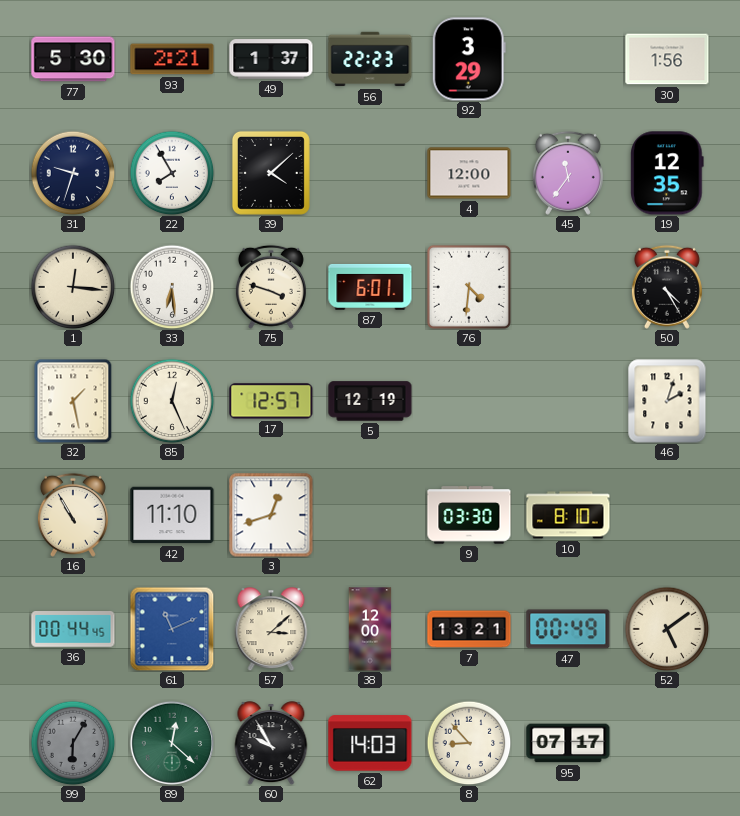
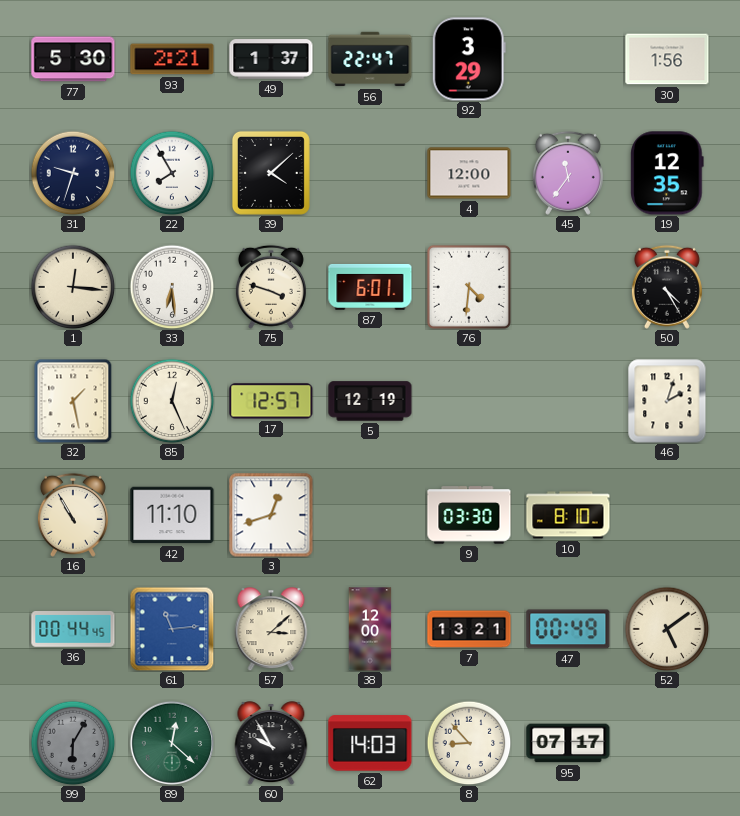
56: 22:23 -> 22:47
61: 11:11 -> 11:14
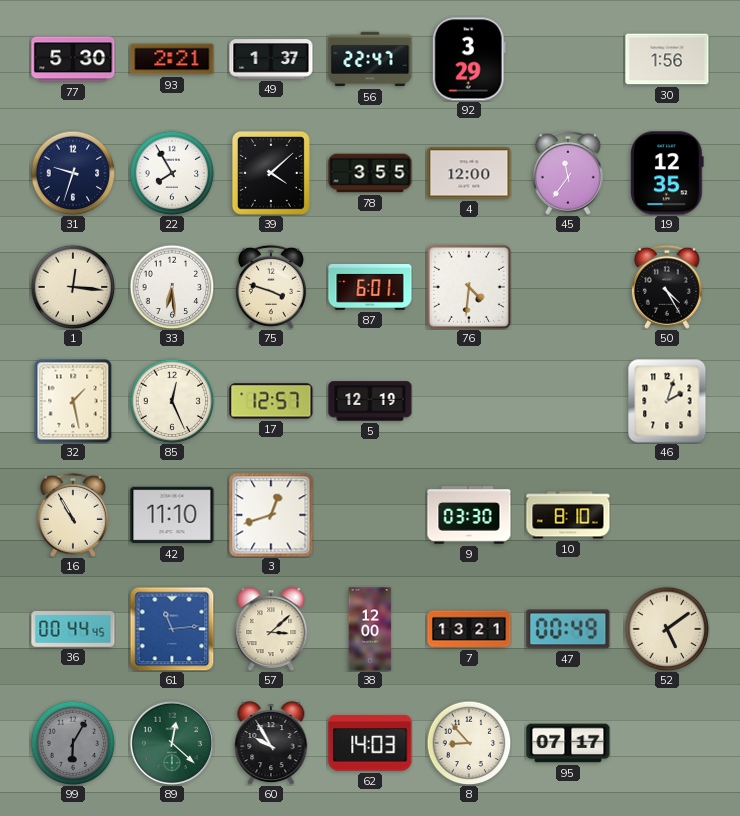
78: none -> 3:55
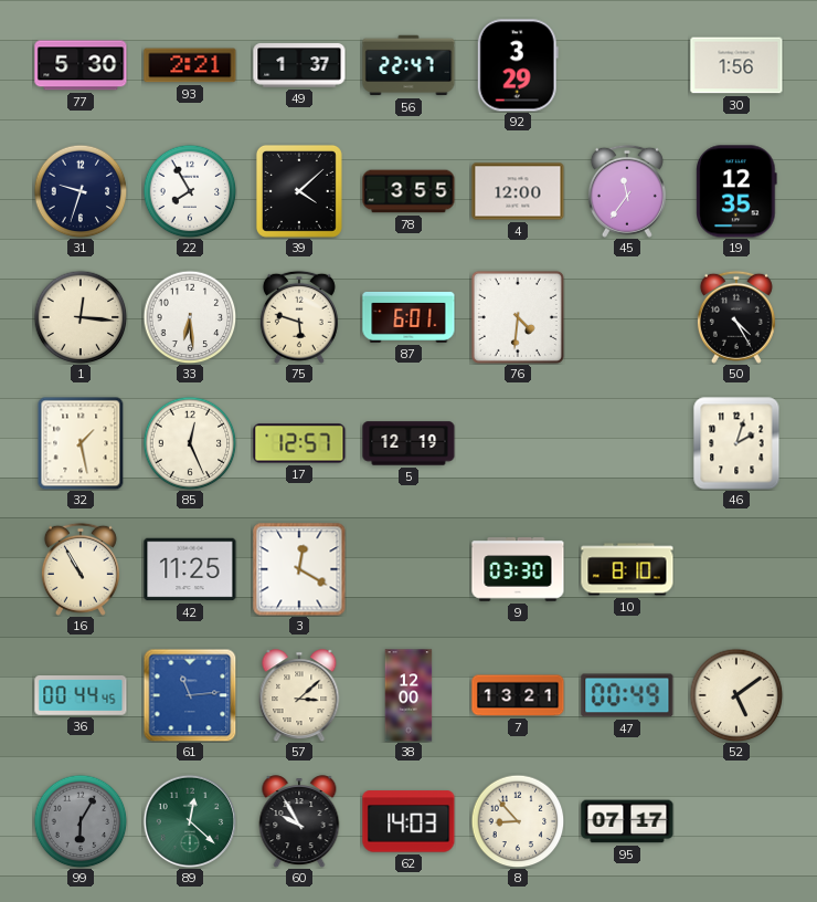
75: 3:48 -> 5:48
42: 11:10 -> 11:25
3: 12:42 -> 12:20
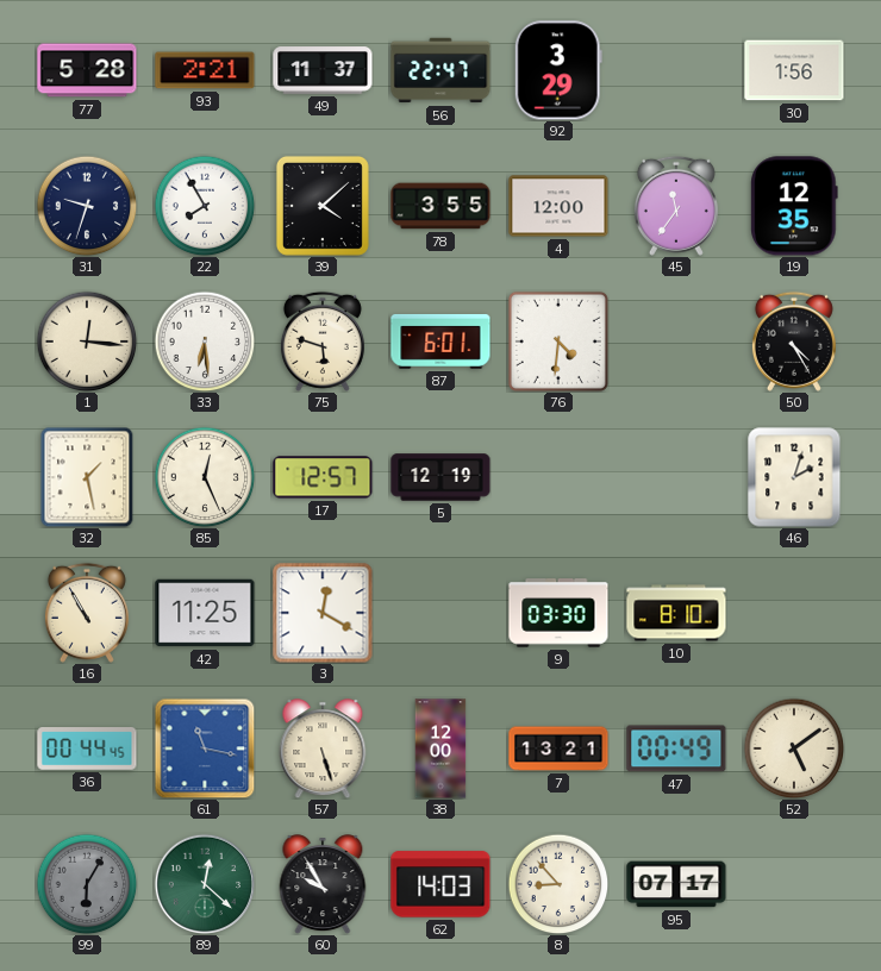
77: 5:30 -> 5:28
49: 1:37 -> 11:37
61: 11:14 -> 11:17
57: 3:08 -> 5:27
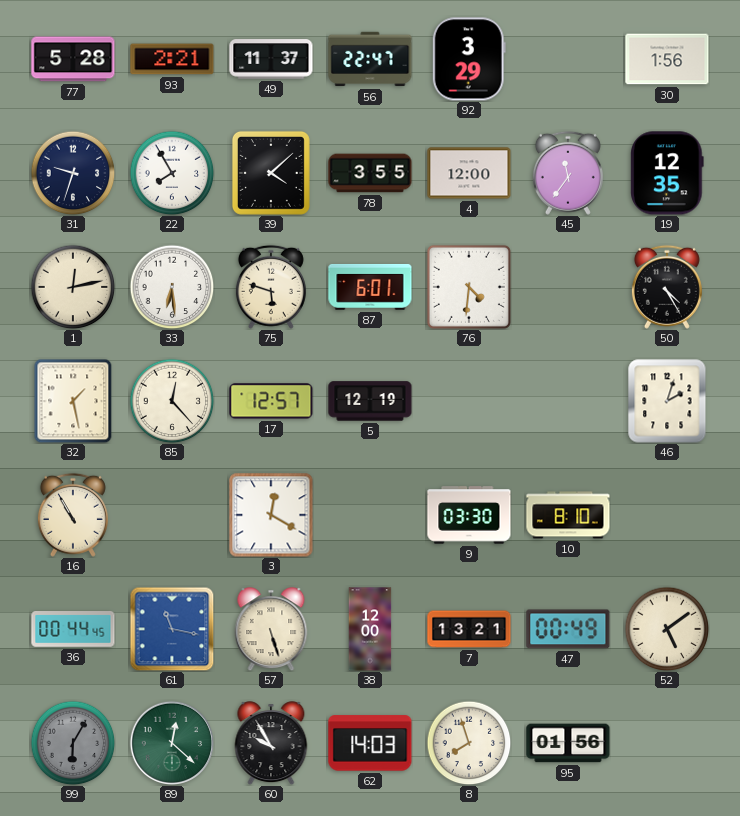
1: 12:16 -> 12:13
85: 12:26 -> 12:23
42: 11:25 -> none
8: 8:53 -> 7:57
95: 07:17 -> 01:56
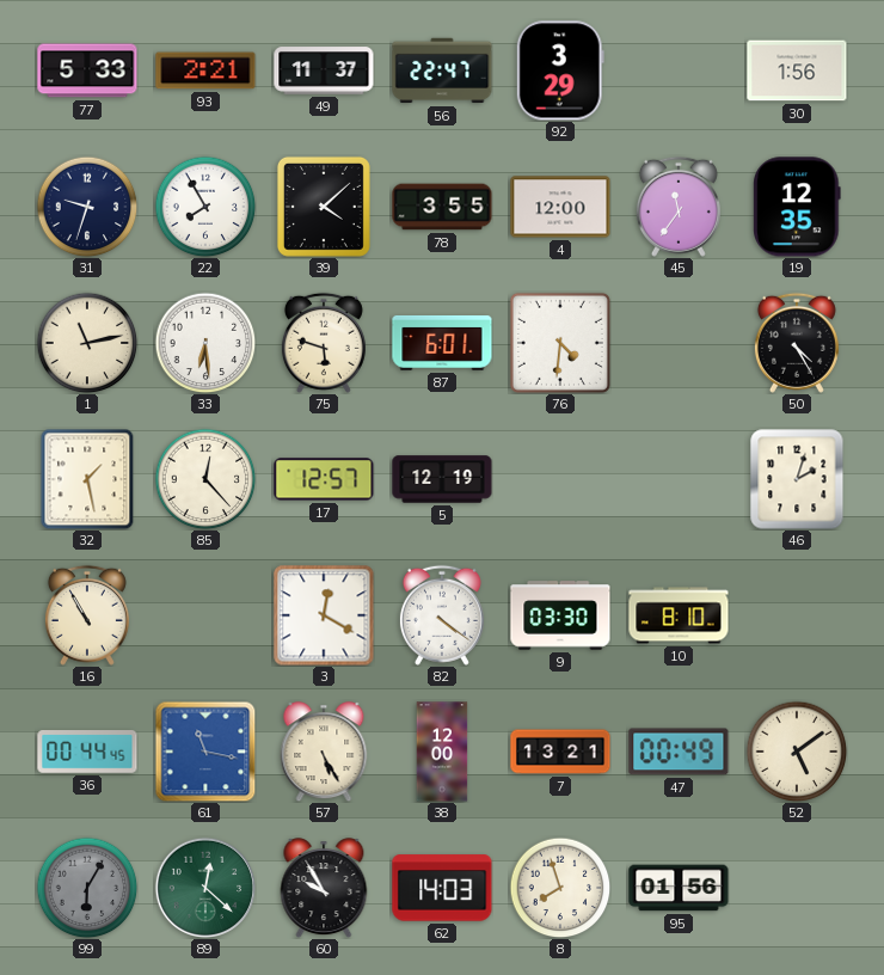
77: 5:28 -> 5:33
1: 12:13 -> 11:13
82: none -> 4:21
57: 5:27 -> 5:25
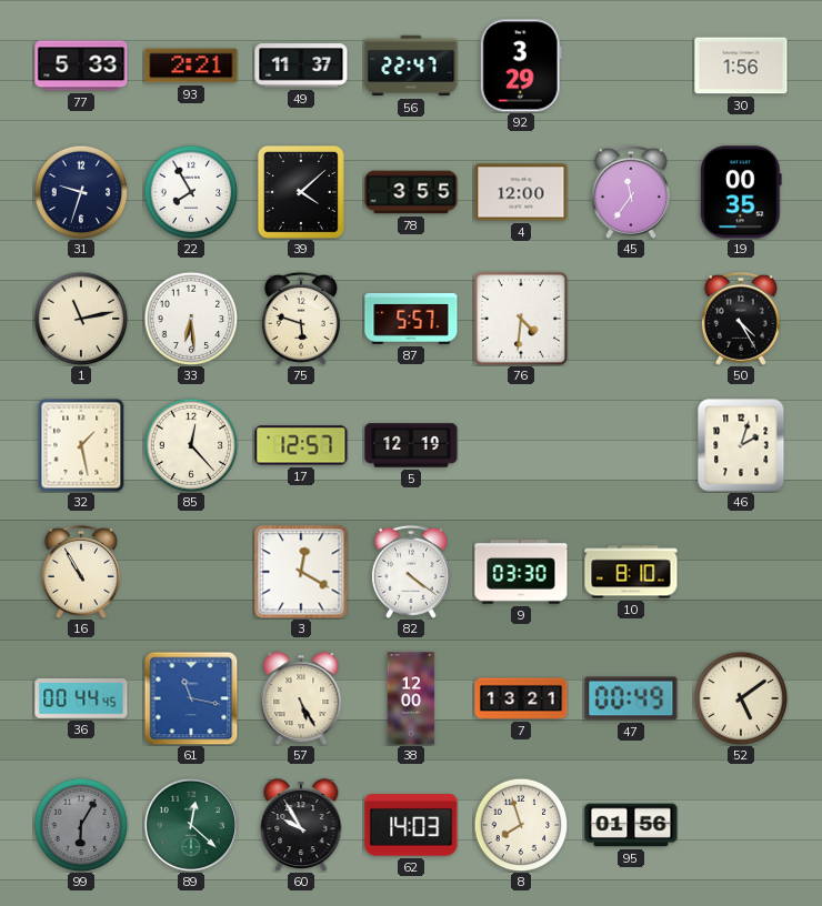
19: 12:35 -> 00:35
87: 6:01 -> 5:57
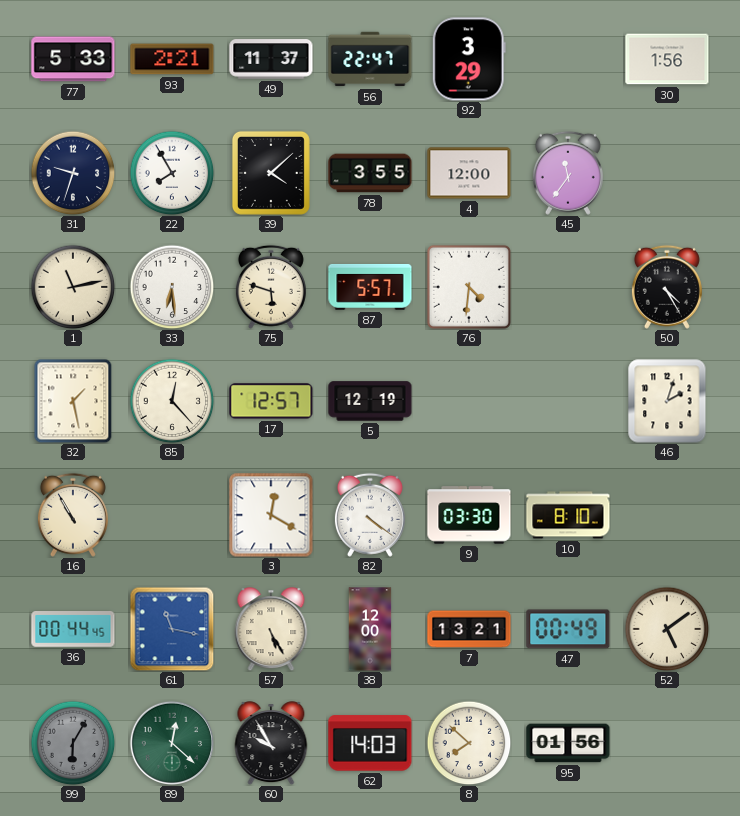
19: 00:35 -> none
8: 7:57 -> 7:52
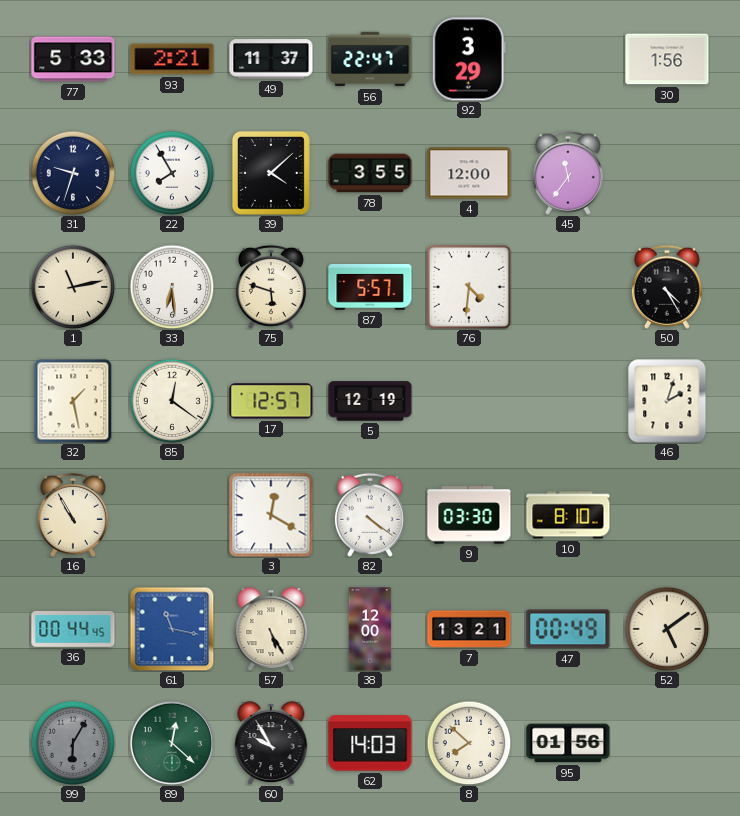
85: 12:23 -> 12:21
